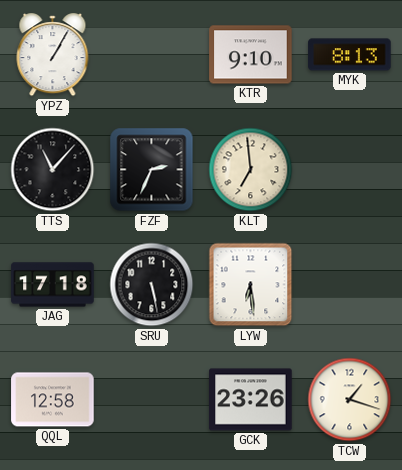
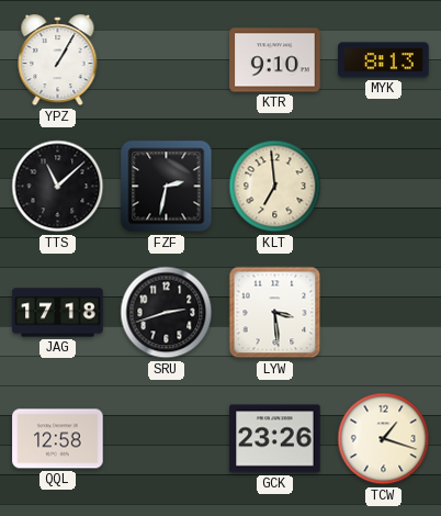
TTS: 11:07 -> 11:08
FZF: 2:34 -> 2:32
SRU: 5:28 -> 2:42
LYW: 6:29 -> 3:29
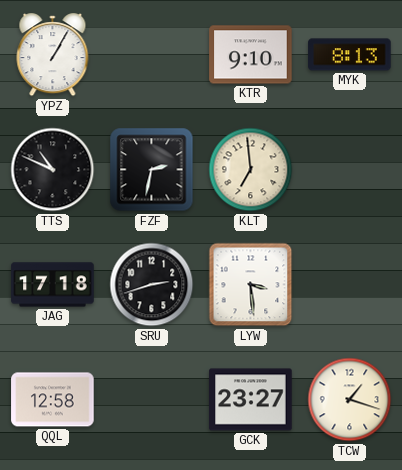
TTS: 11:08 -> 10:49
GCK: 23:26 -> 23:27
